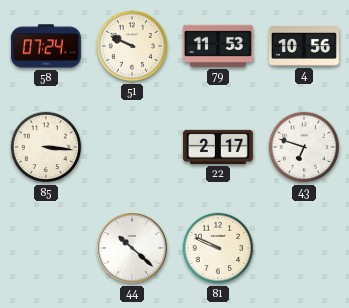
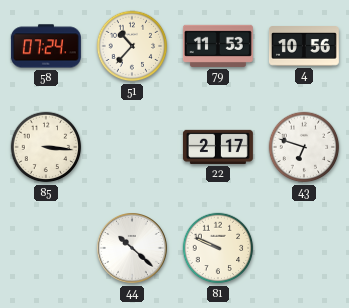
51: 9:49 -> 10:37
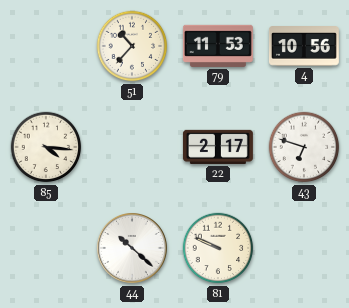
58: 07:24 -> none
85: 3:16 -> 4:16
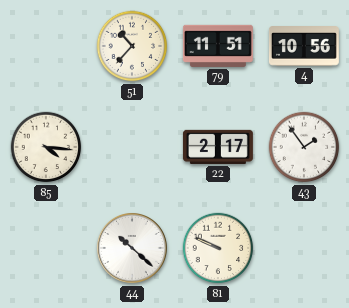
79: 11:53 -> 11:51
43: 6:48 -> 1:54
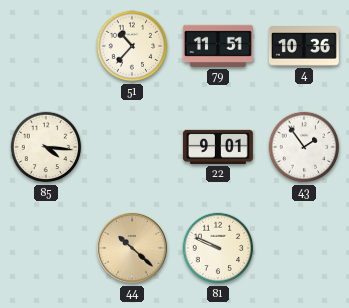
4: 10:56 -> 10:36
22: 2:17 -> 9:01
44 dial: white -> champagne
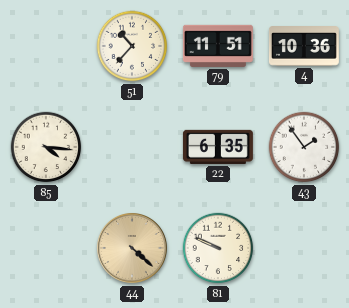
22: 9:01 -> 6:35
44: 10:22 -> 4:22
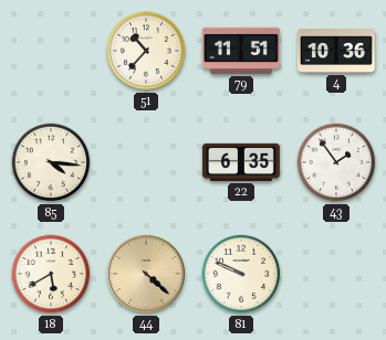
18: none -> 5:40
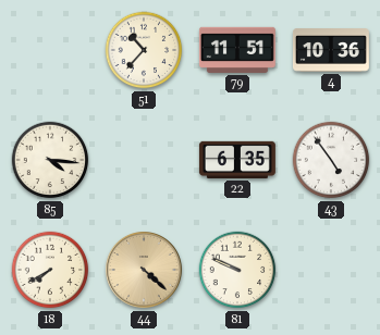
43: 1:54 -> 4:54
18: 5:40 -> 7:40
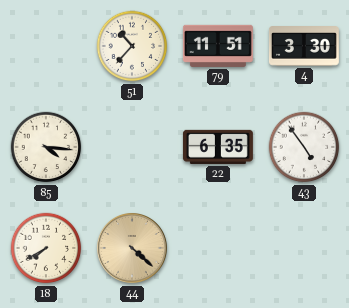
4: 10:36 -> 3:30
81: 9:49 -> none
